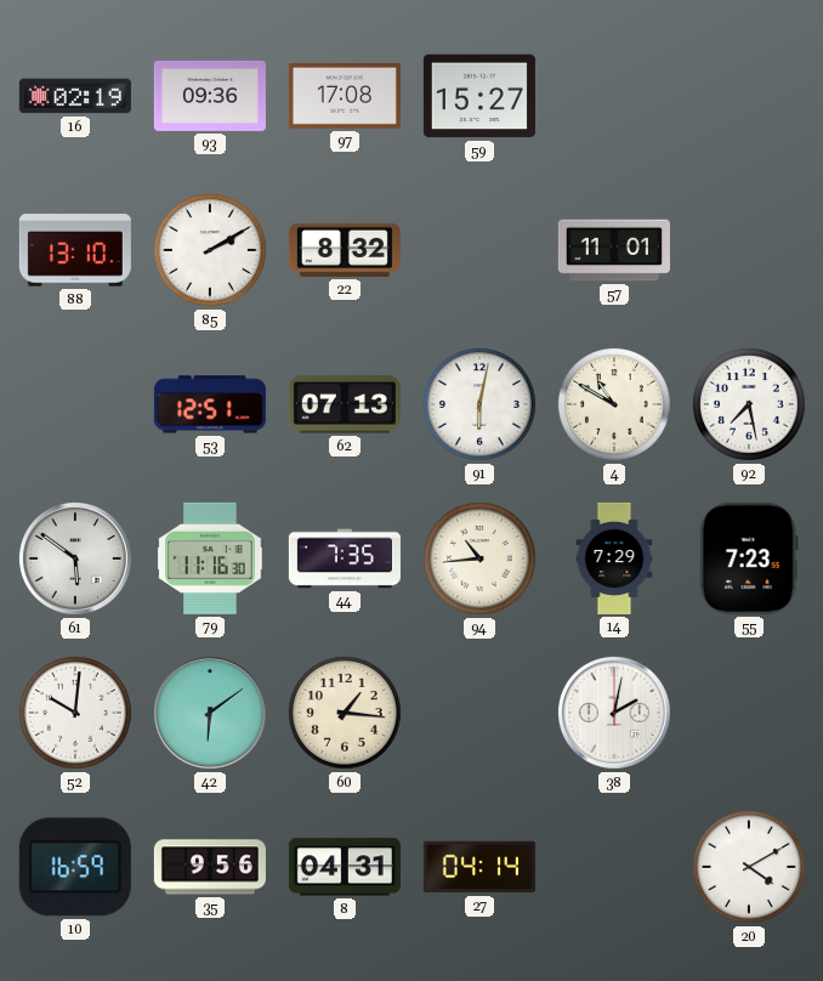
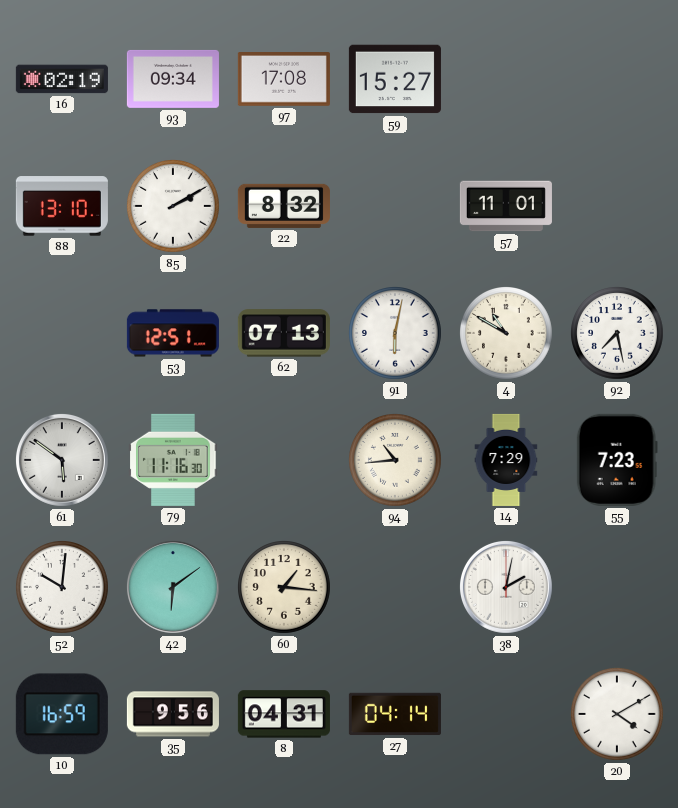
93: 09:36 -> 09:34
44: 7:35 -> none
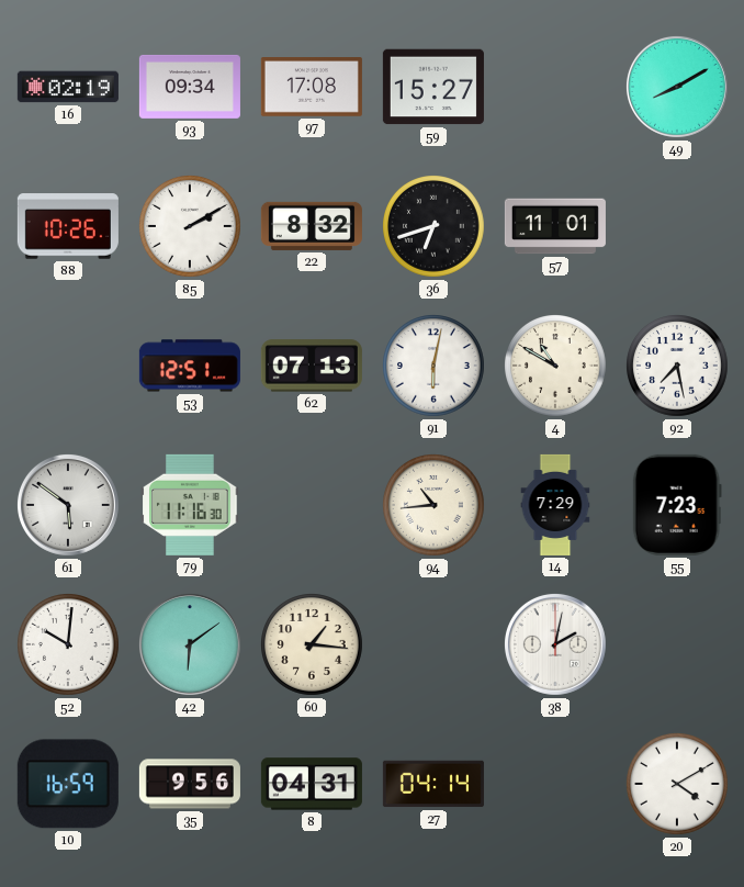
49: none -> 8:10
88: 13:10 -> 10:26
36: none -> 6:42
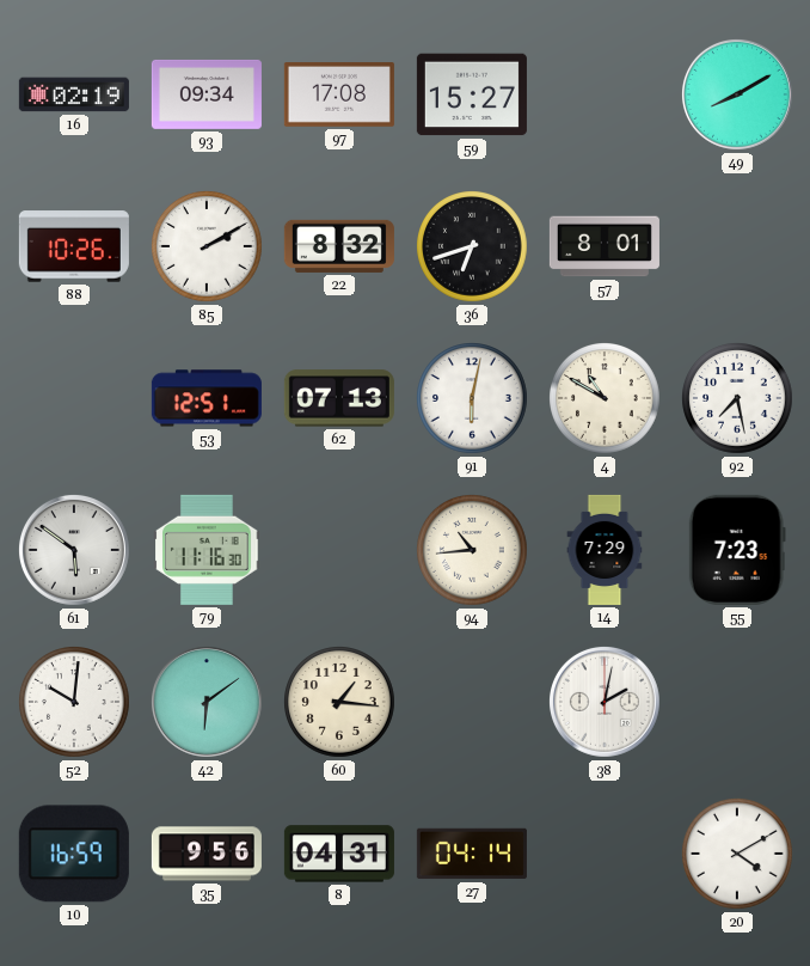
57: 11:01 -> 8:01
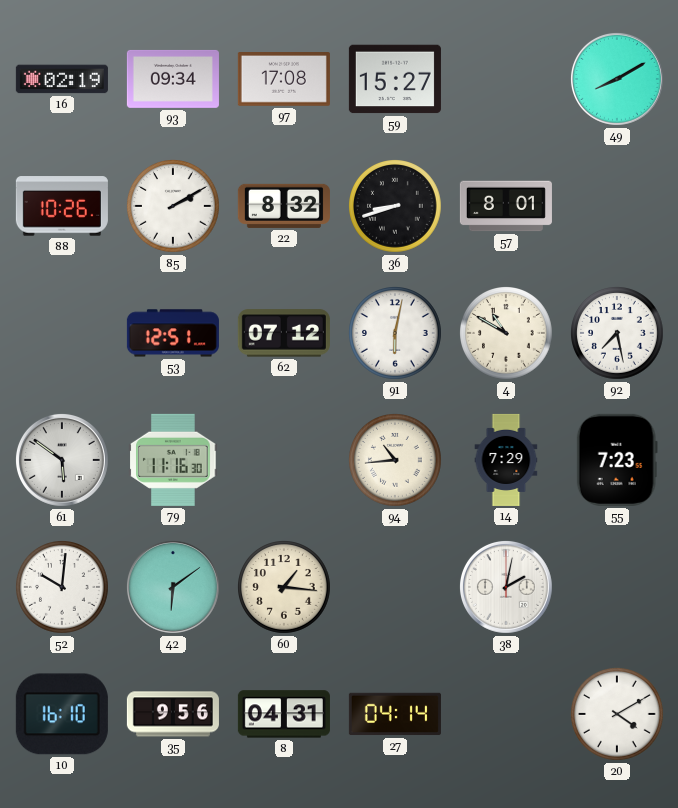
36: 6:42 -> 8:42
62: 07:13 -> 07:12
10: 16:59 -> 16:10
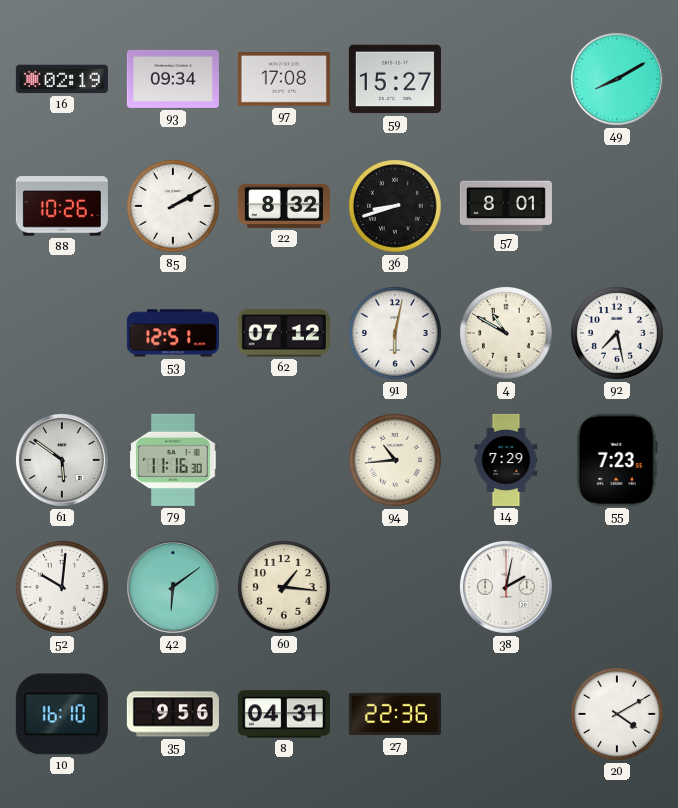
27: 04:14 -> 22:36
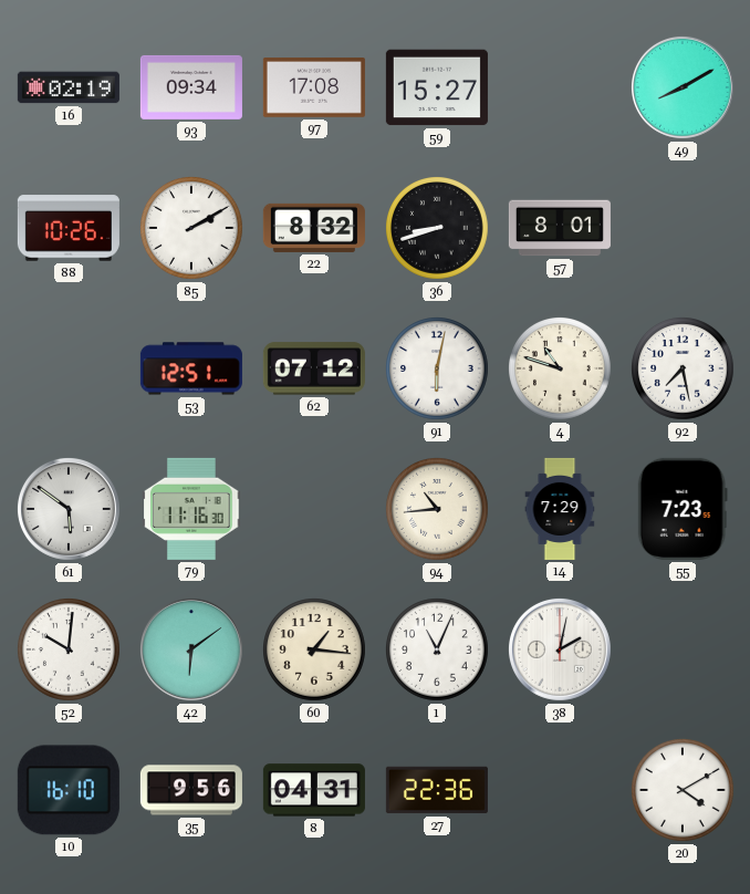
4: 10:50 -> 10:48
1: none -> 11:04
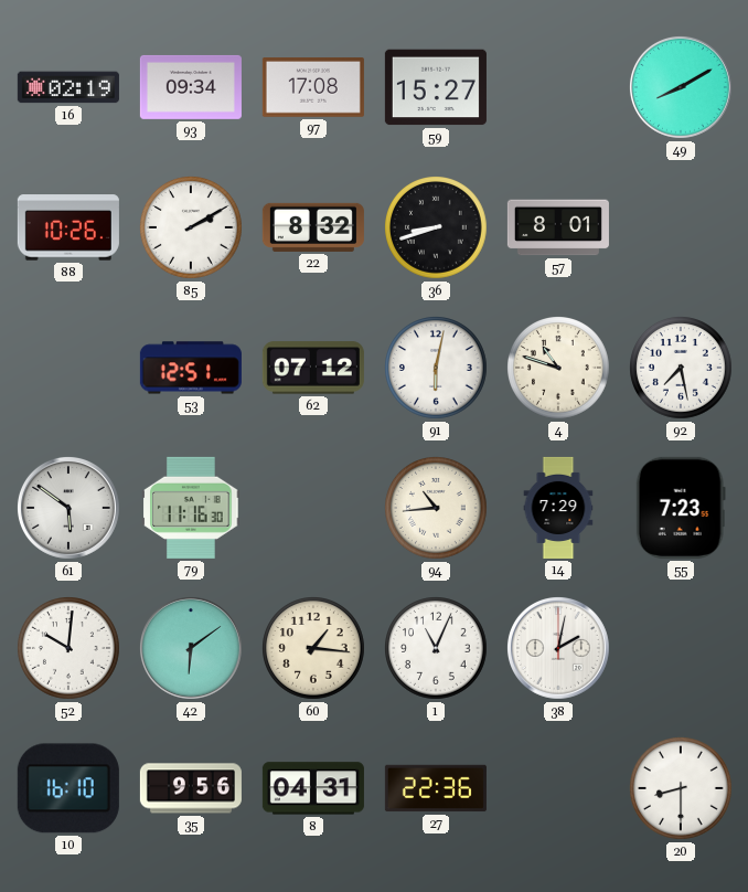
20: 4:10 -> 8:30
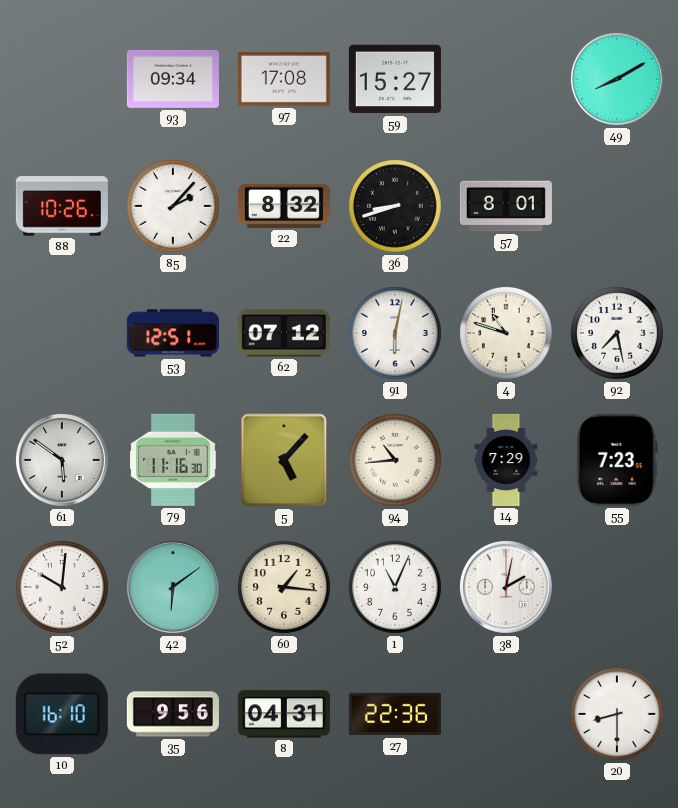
16: 02:19 -> none
85: 2:10 -> 2:07
5: none -> 5:07
